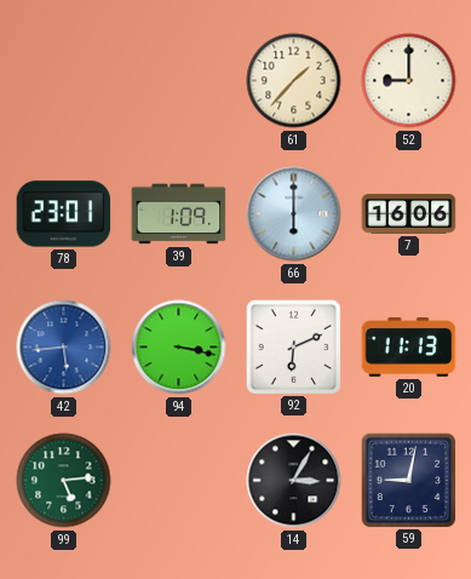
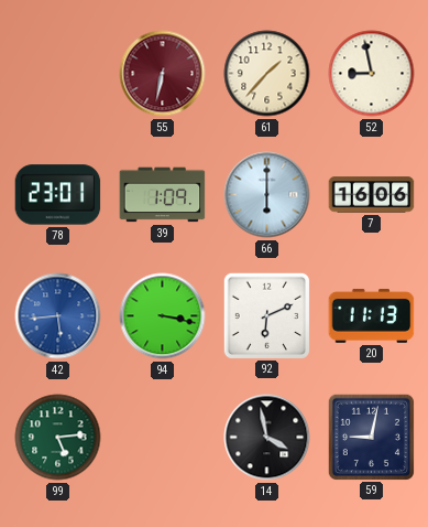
55: none -> 6:32
52: 9:00 -> 8:58
14: 3:05 -> 3:58
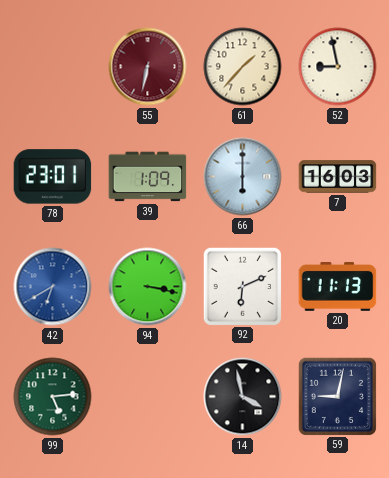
7: 16:06 -> 16:03
42: 5:44 -> 6:40
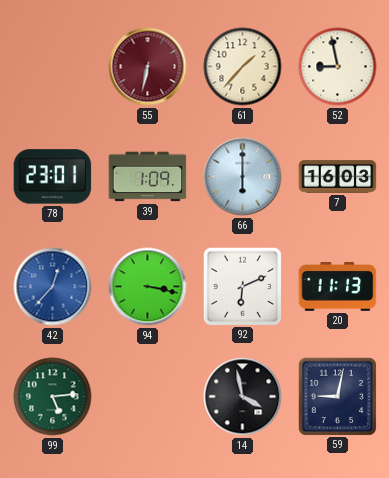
42: 6:40 -> 12:37
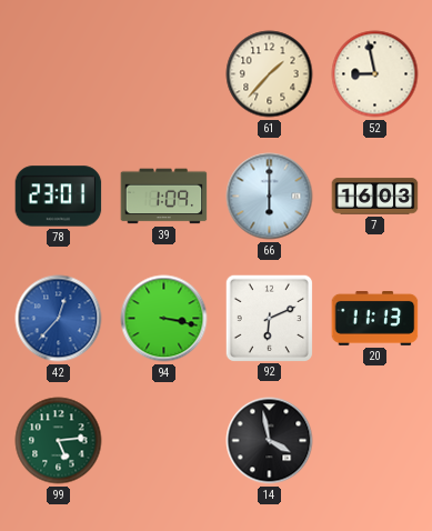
55: 6:32 -> none
59: 9:02 -> none
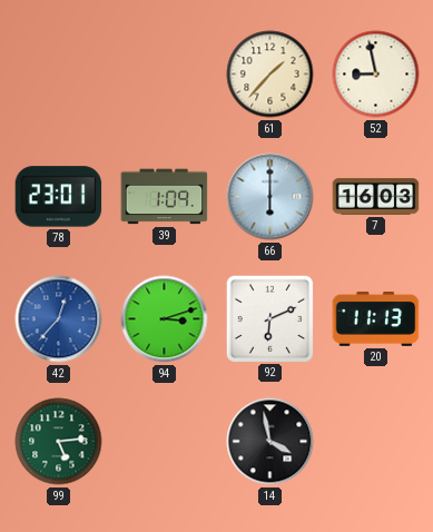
94: 3:17 -> 3:12
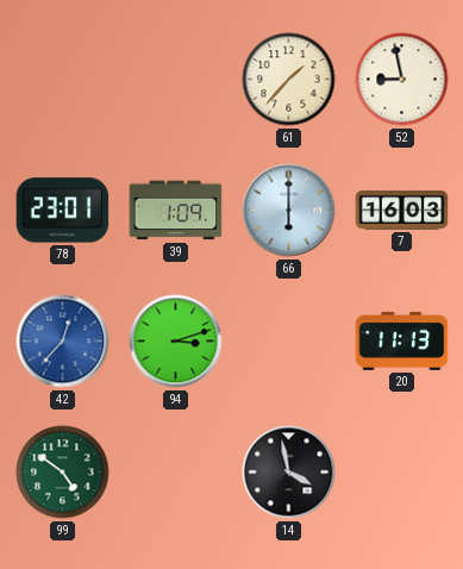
92: 6:11 -> none
99: 5:14 -> 4:51
